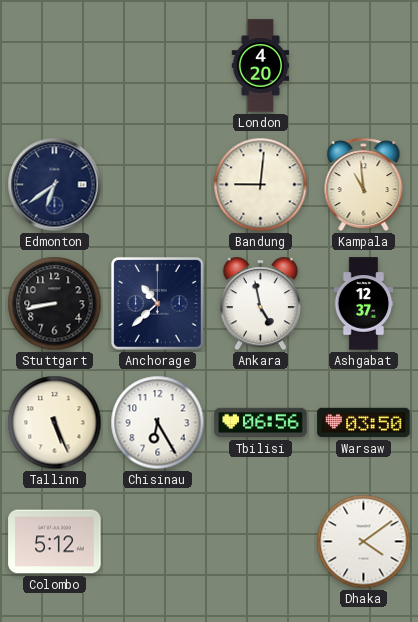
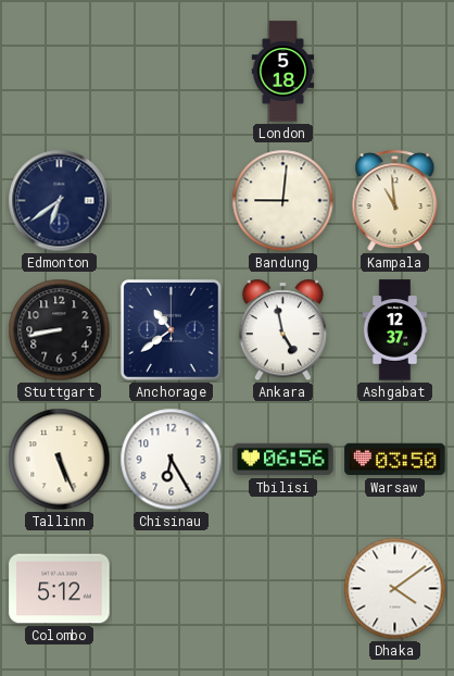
London: 4:20 -> 5:18
Anchorage: 10:38 -> 10:39
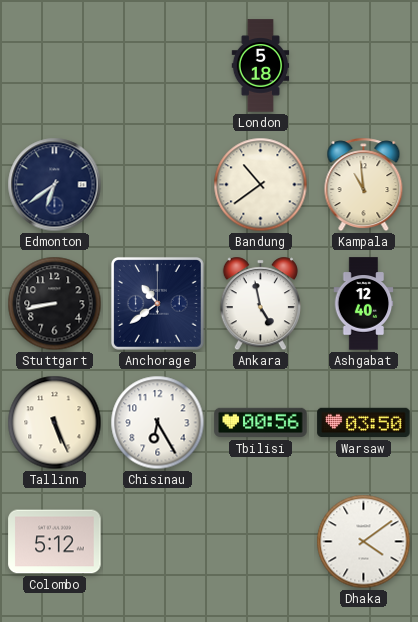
Bandung: 9:01 -> 10:39
Ashgabat: 12:37 -> 12:40
Tbilisi: 06:56 -> 00:56
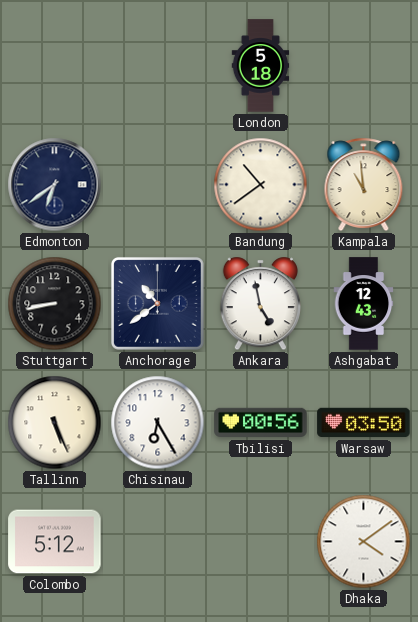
Ashgabat: 12:40 -> 12:43
